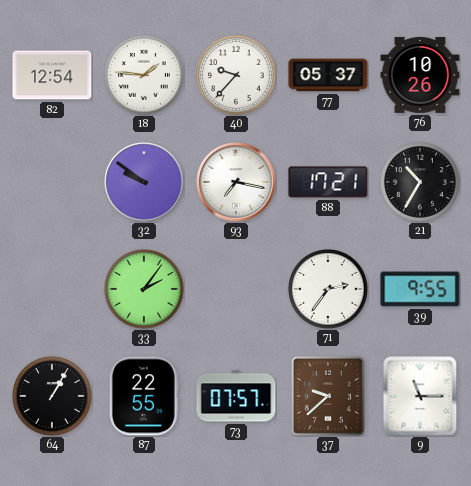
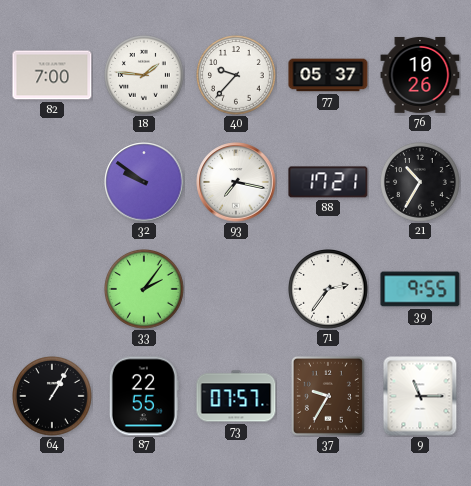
82: 12:54 -> 7:00
37: 9:38 -> 9:35
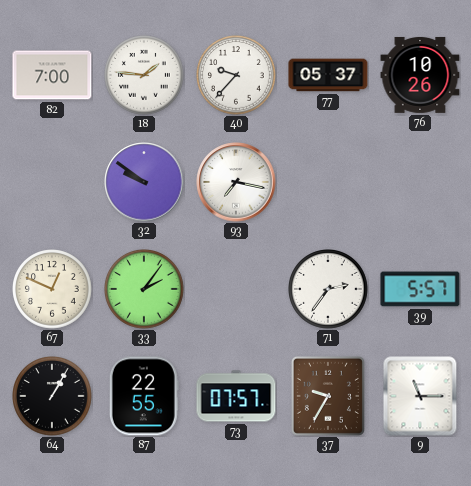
88: 17:21 -> none
21: 10:35 -> none
67: none -> 12:49
39: 9:55 -> 5:57
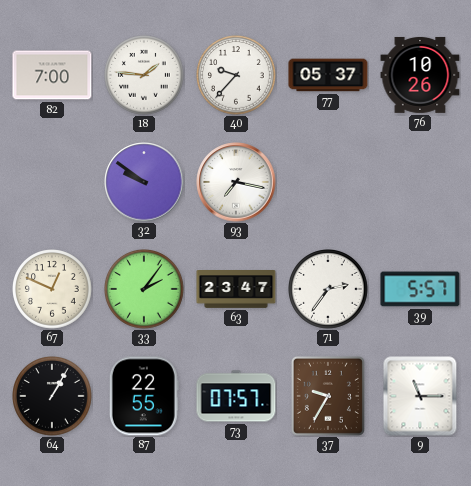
63: none -> 23:47
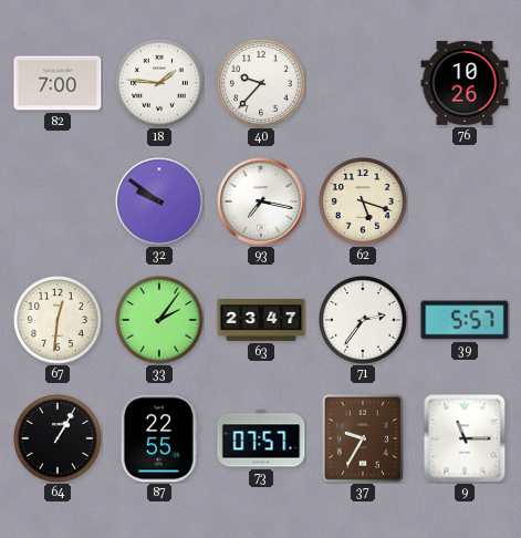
77: 05:37 -> none
62: none -> 5:18
67: 12:49 -> 12:31
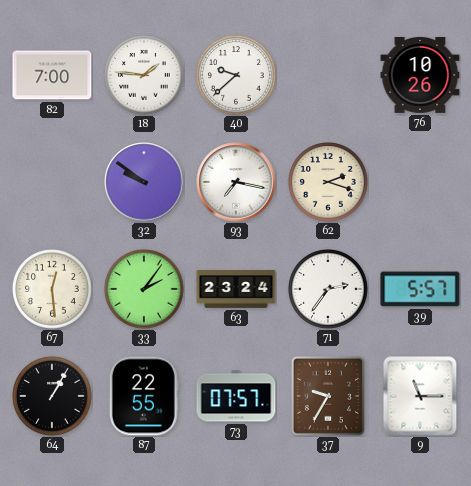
40: 9:37 -> 9:38
62: 5:18 -> 2:18
67: 12:31 -> 12:29
63: 23:47 -> 23:24
